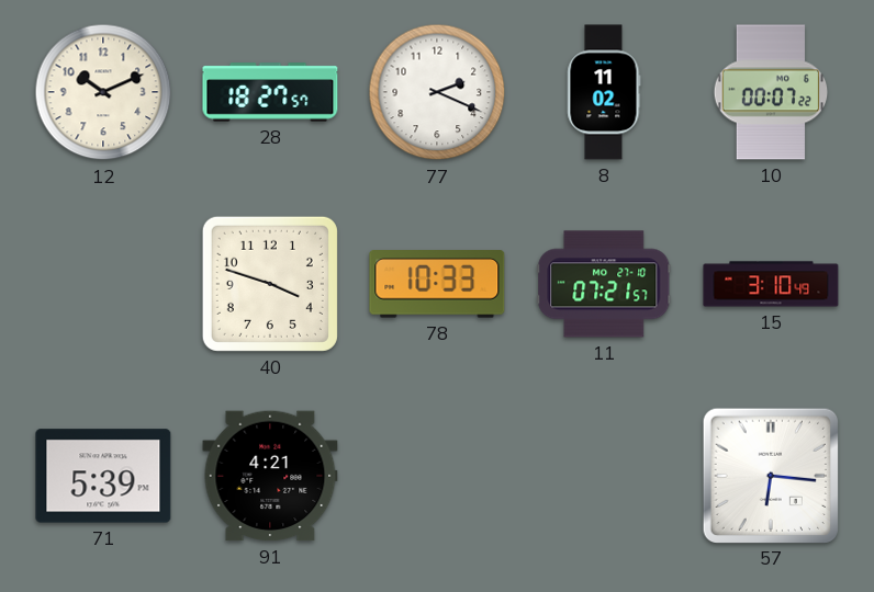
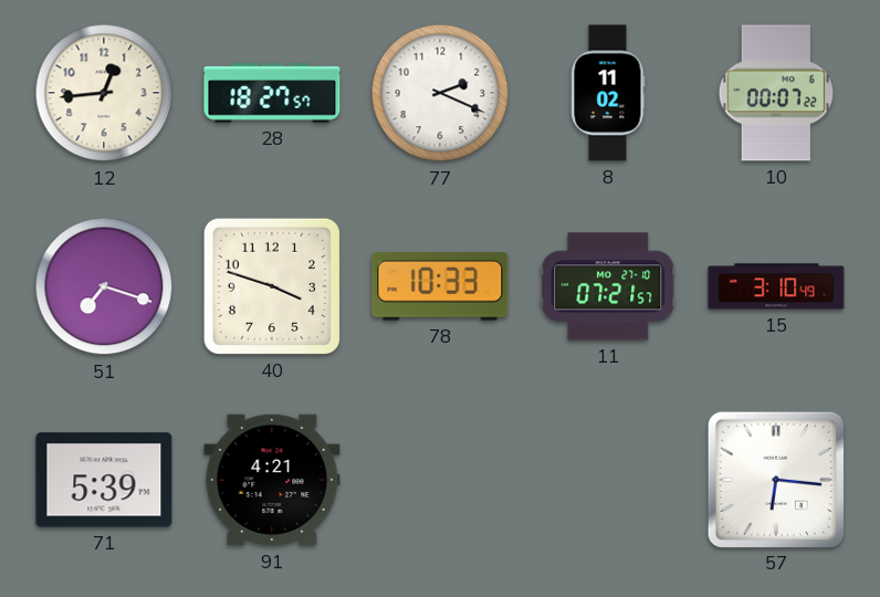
12: 10:11 -> 12:44
51: none -> 7:18
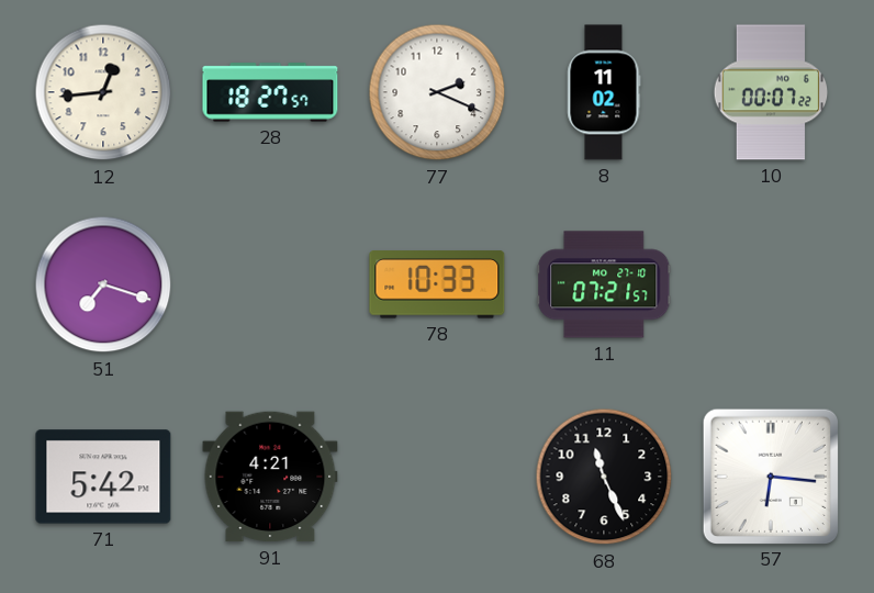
40: 3:48 -> none
15: 3:10 -> none
71: 5:39 -> 5:42
68: none -> 11:26
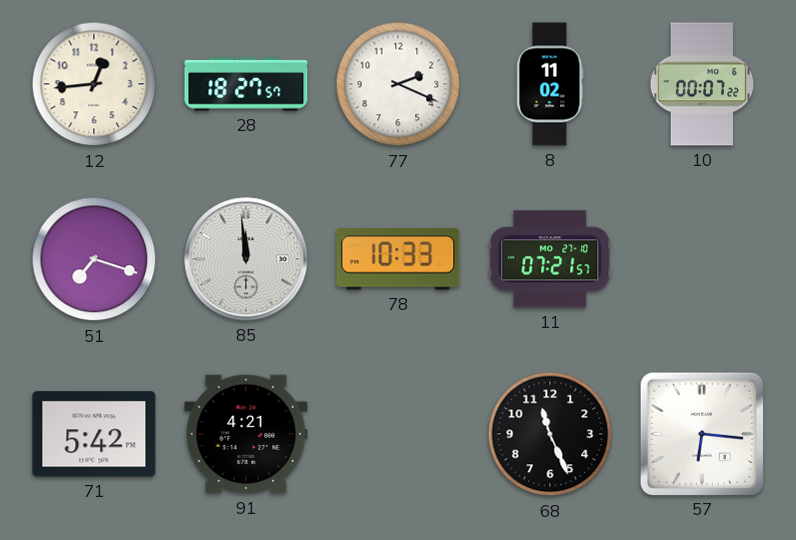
85: none -> 11:59
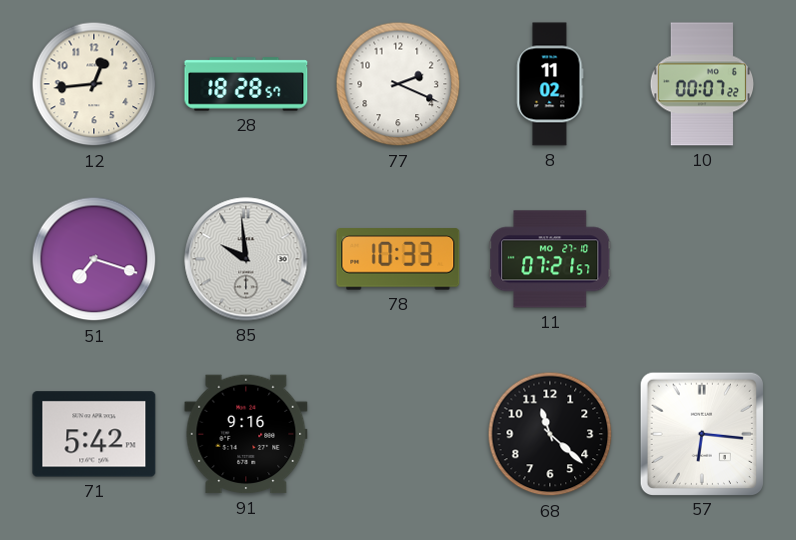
28: 18:27 -> 18:28
85: 11:59 -> 9:59
91: 4:21 -> 9:16
68: 11:26 -> 11:22
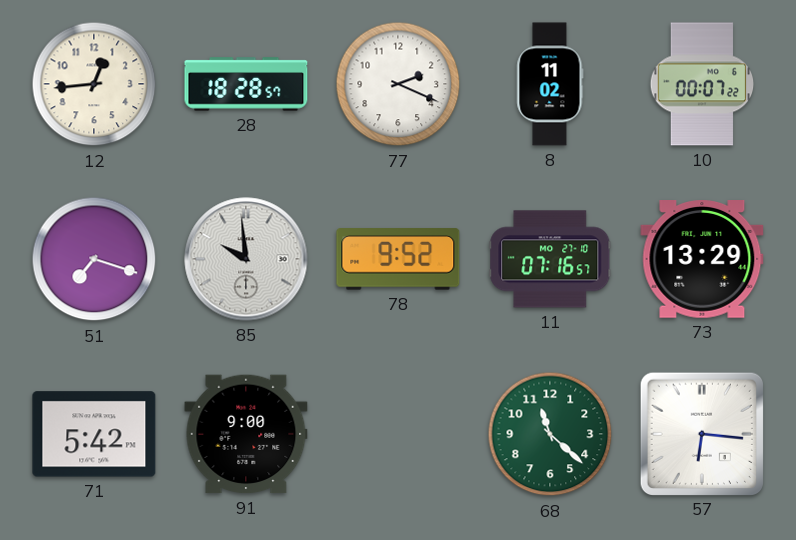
78: 10:33 -> 9:52
11: 07:21 -> 07:16
73: none -> 13:29
91: 9:16 -> 9:00
68 dial: black -> green
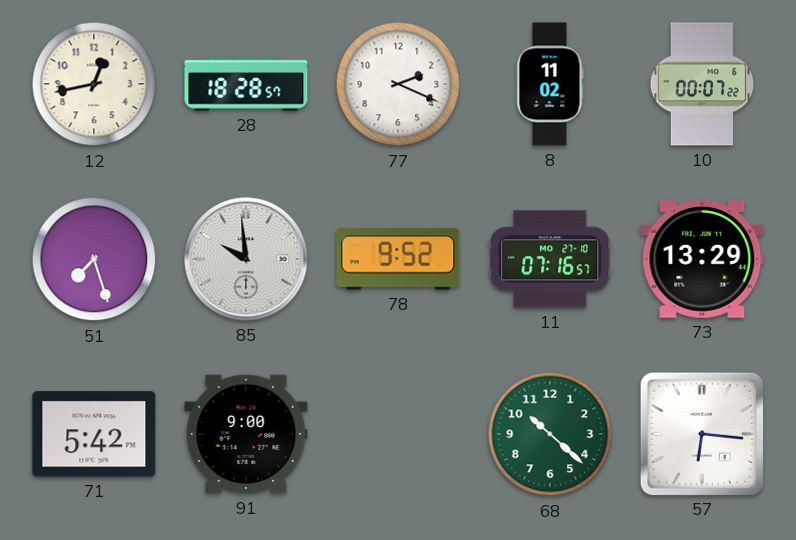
12: 12:44 -> 12:43
51: 7:18 -> 7:27
68: 11:22 -> 10:22
